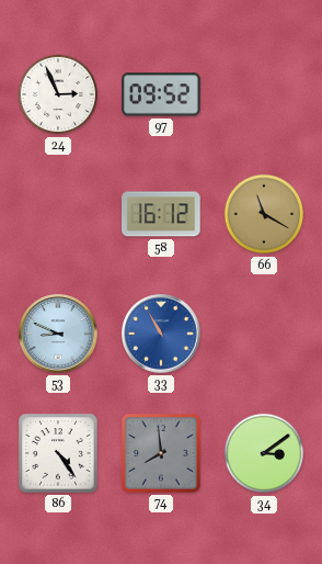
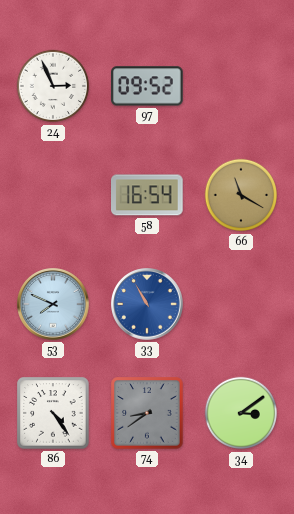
58: 16:12 -> 16:54
53: 8:49 -> 7:49
74: 7:59 -> 8:39
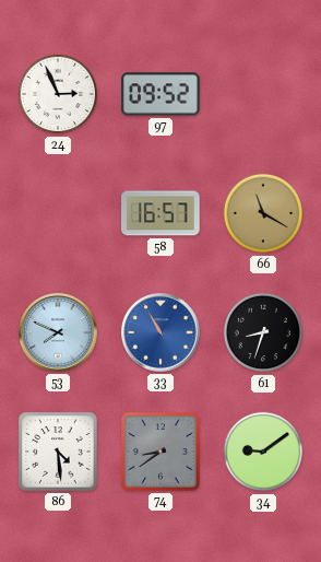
58: 16:54 -> 16:57
61: none -> 8:33
86: 4:24 -> 4:29
34: 3:09 -> 9:09
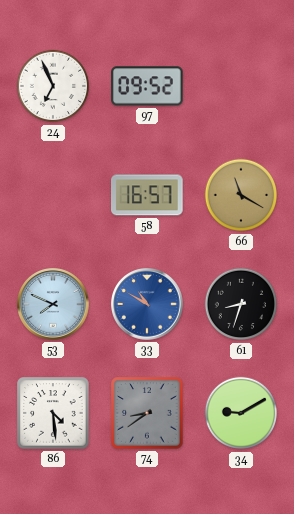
24: 2:56 -> 6:56
33: 10:55 -> 10:50
34: 9:09 -> 9:10
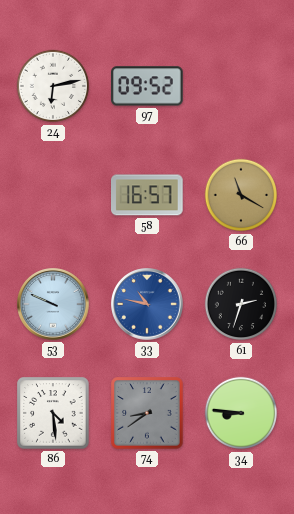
24: 6:56 -> 6:13
53: 7:49 -> 9:49
33: 10:50 -> 10:47
61: 8:33 -> 2:33
34: 9:10 -> 8:46
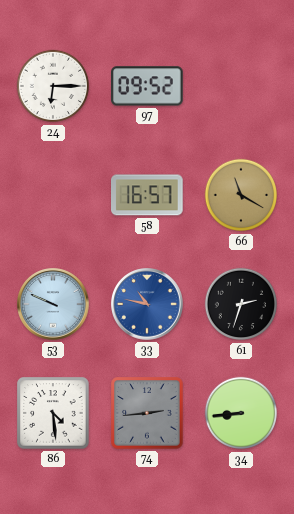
24: 6:13 -> 6:15
74: 8:39 -> 2:44
34: 8:46 -> 8:44
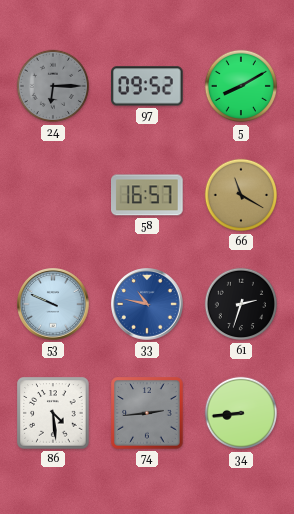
24 dial: white -> grey
5: none -> 8:10
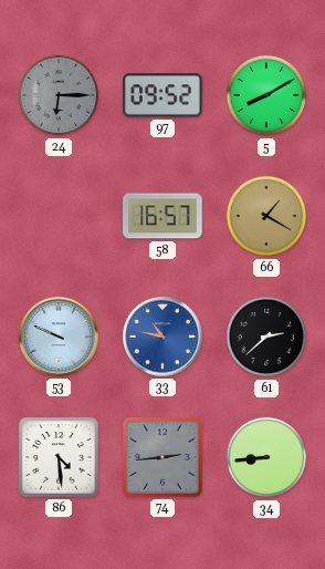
66: 11:20 -> 1:20
61: 2:33 -> 2:38
